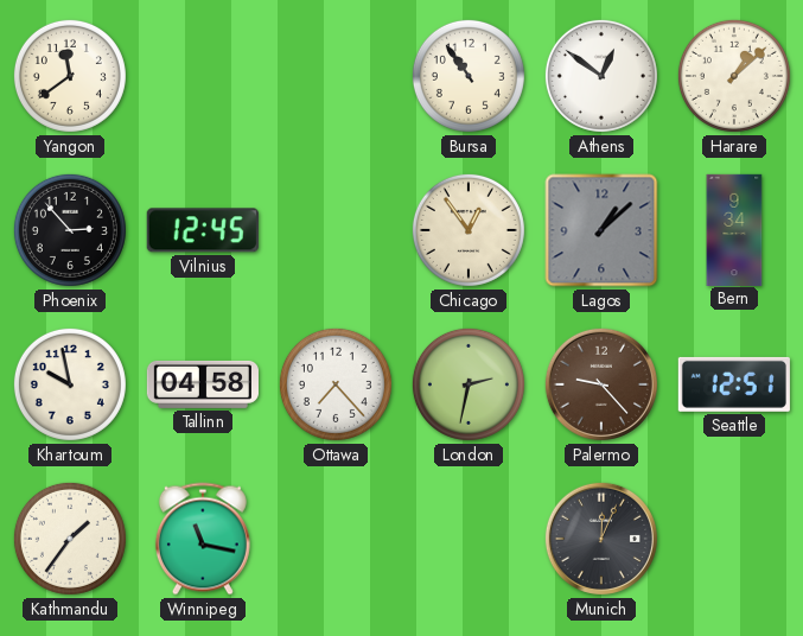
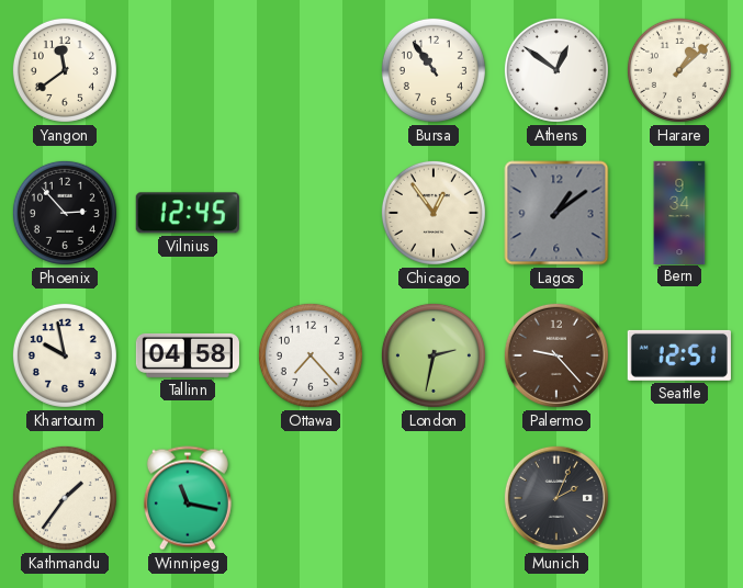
Lagos: 1:08 -> 1:09
Munich: 12:04 -> 2:04
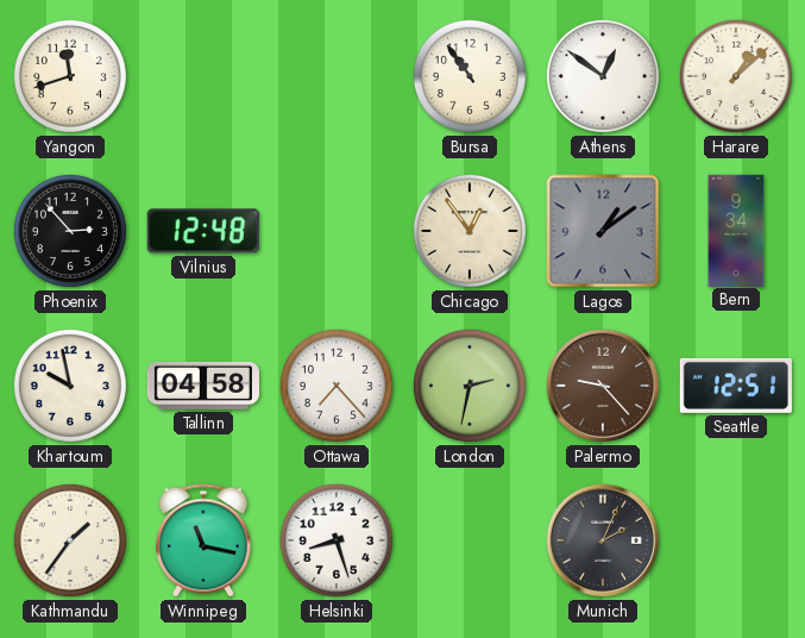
Yangon: 11:39 -> 11:42
Vilnius: 12:45 -> 12:48
Helsinki: none -> 8:27
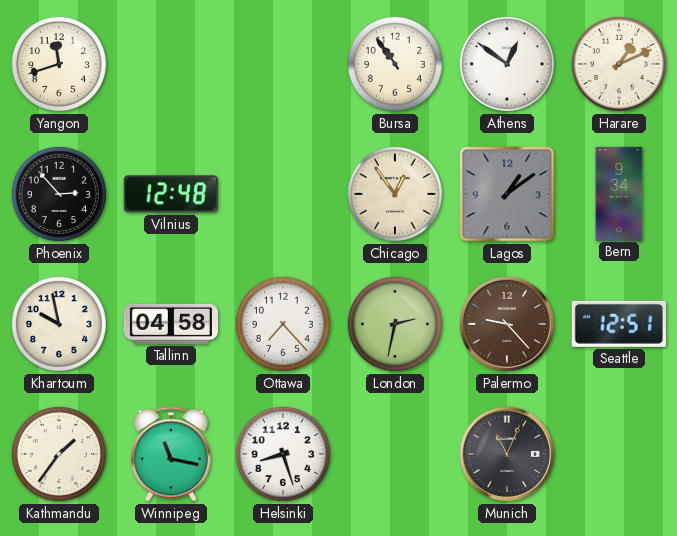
Harare: 1:08 -> 1:11
Munich: 2:04 -> 11:04
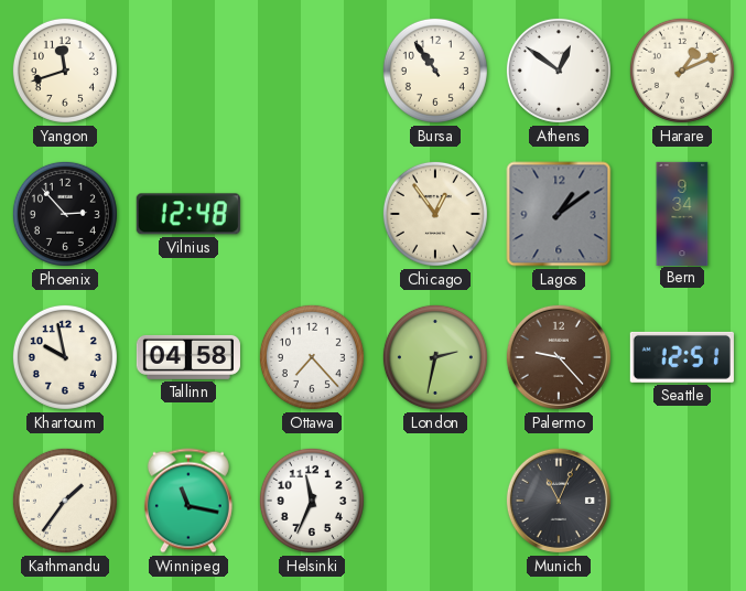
Helsinki: 8:27 -> 11:34
